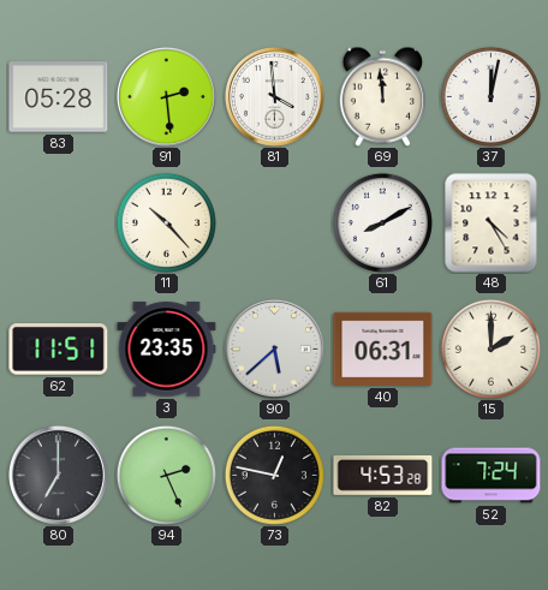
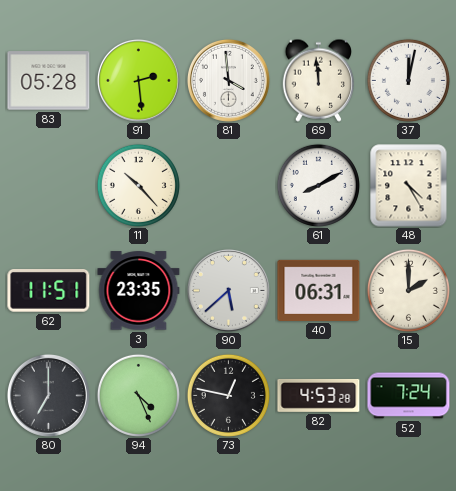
94: 2:26 -> 4:26
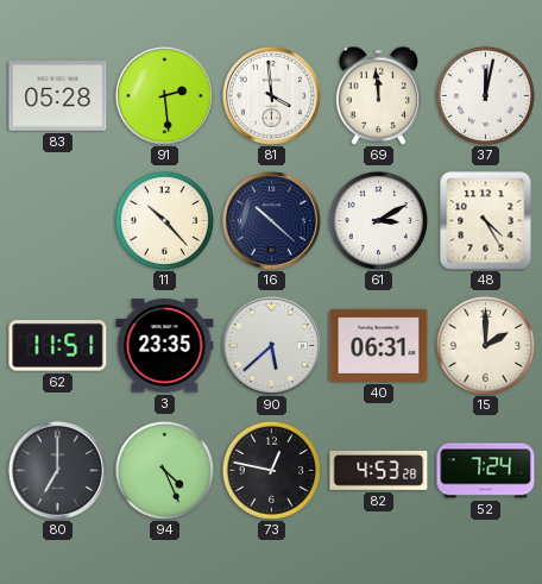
16: none -> 10:22
61: 8:10 -> 3:10
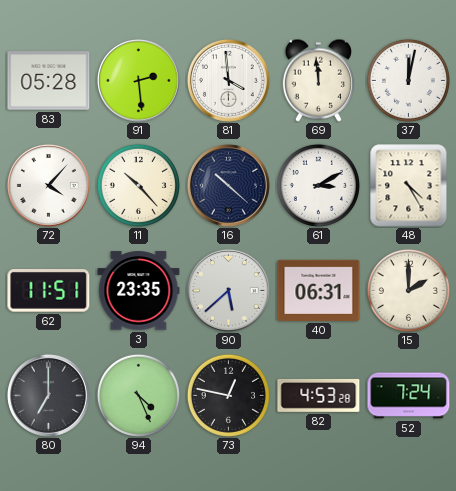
72: none -> 4:07
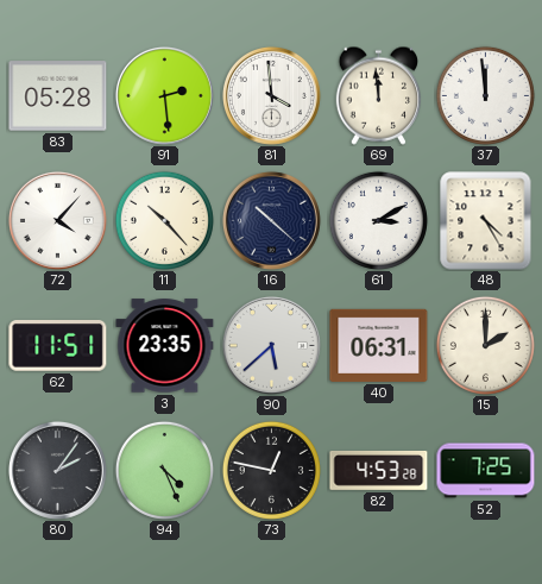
37: 12:02 -> 11:59
80: 7:00 -> 2:06
52: 7:24 -> 7:25
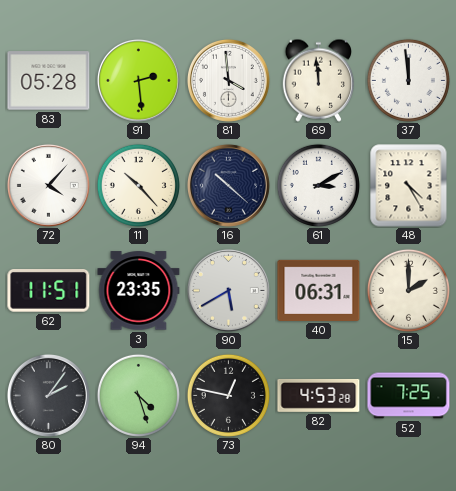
90: 5:38 -> 5:40
94: 4:26 -> 4:27
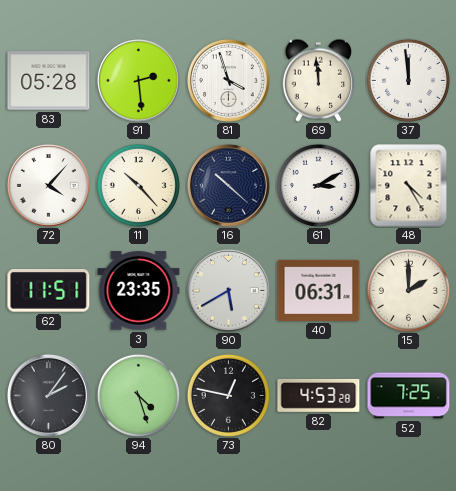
81: 3:59 -> 3:57
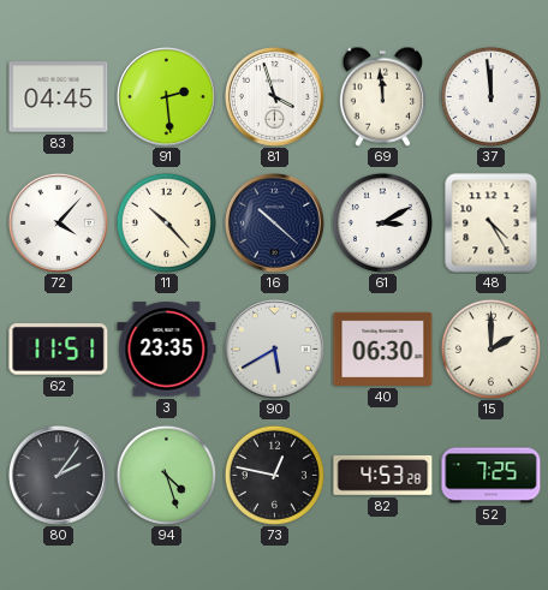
83: 05:28 -> 04:45
40: 06:31 -> 06:30
